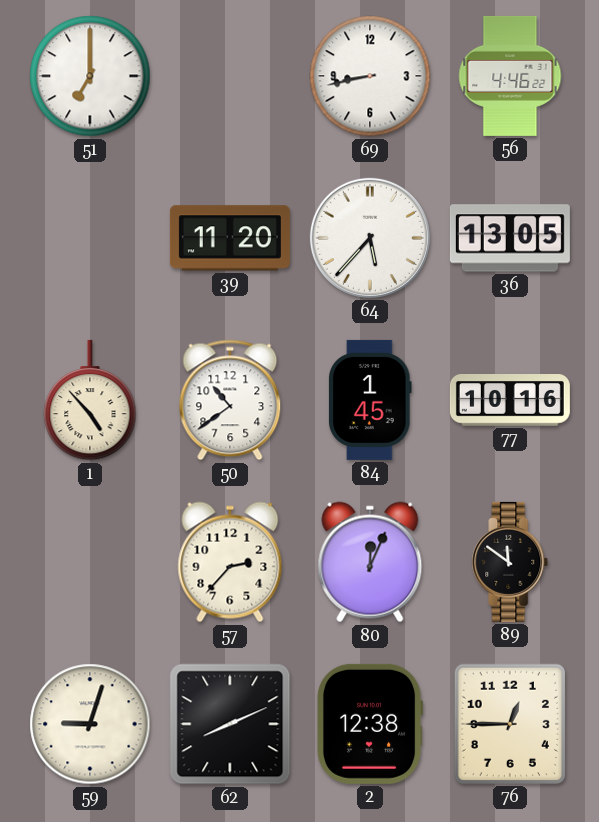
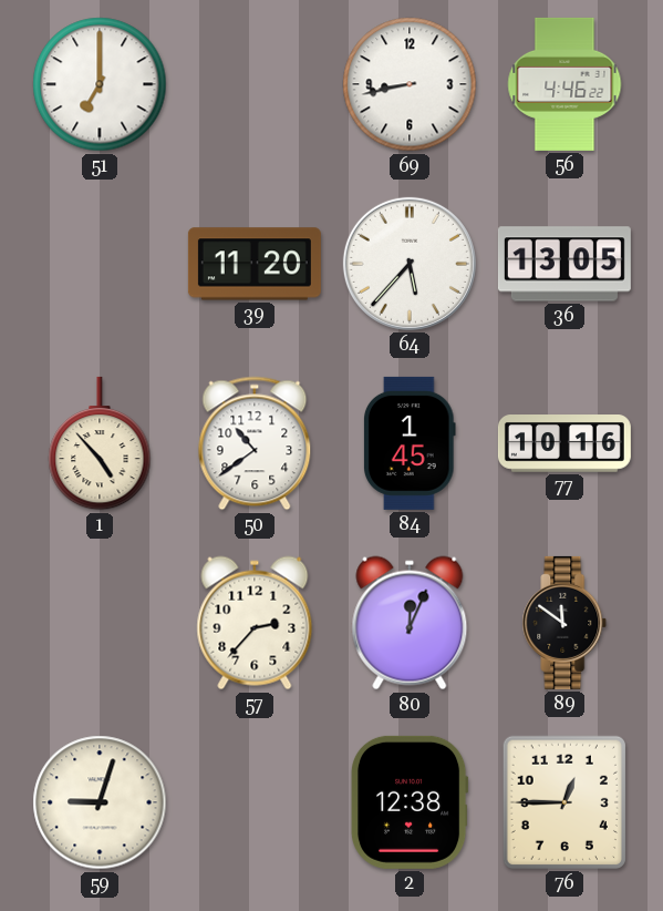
62: 8:11 -> none
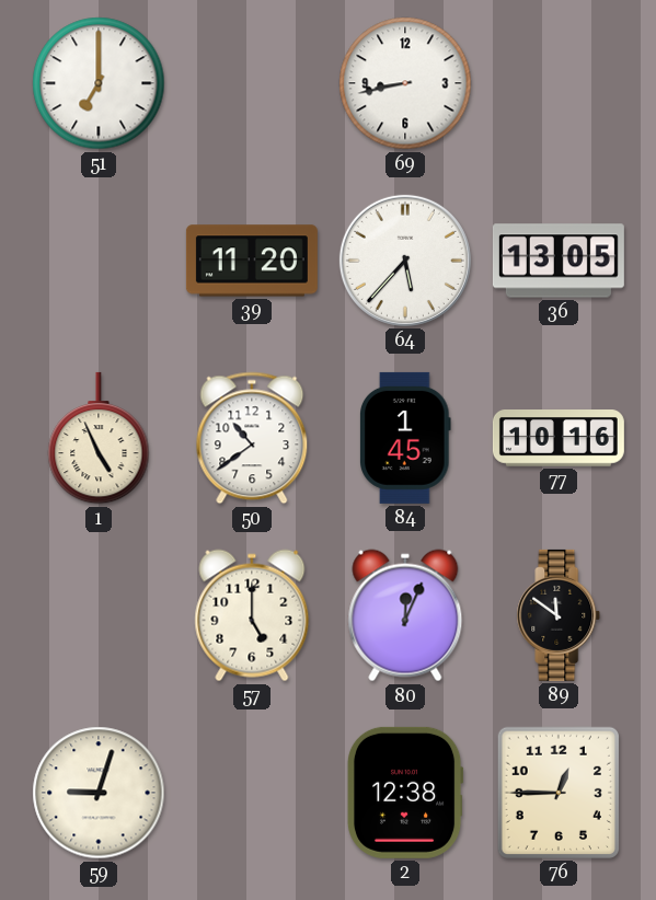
56: 4:46 -> none
1: 4:53 -> 4:56
57: 2:37 -> 5:00
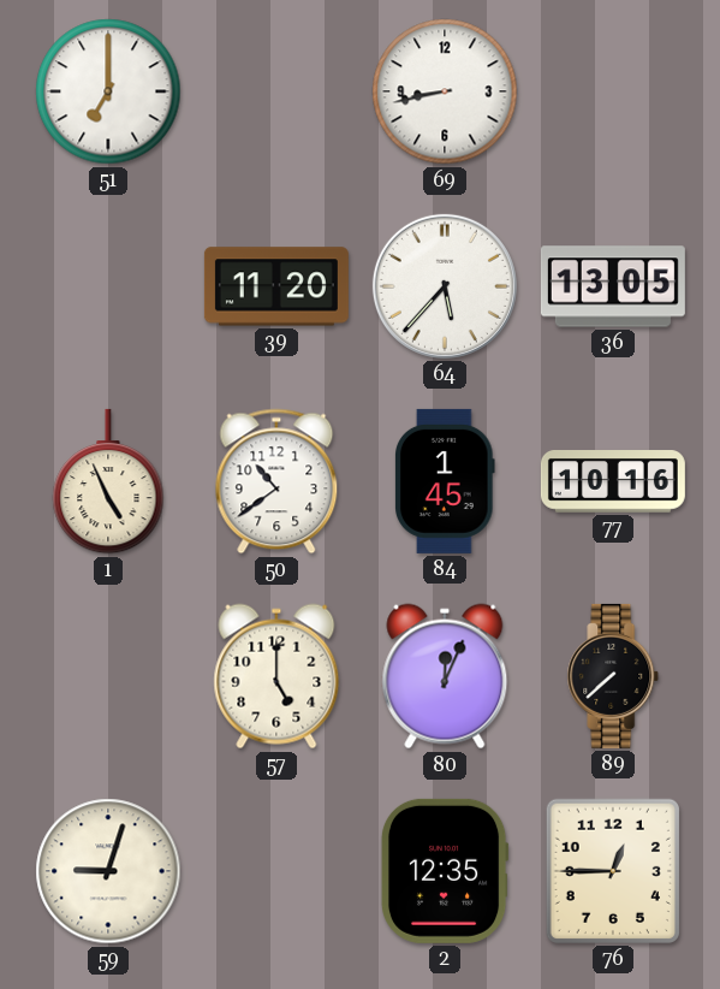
89: 11:51 -> 7:38
2: 12:38 -> 12:35
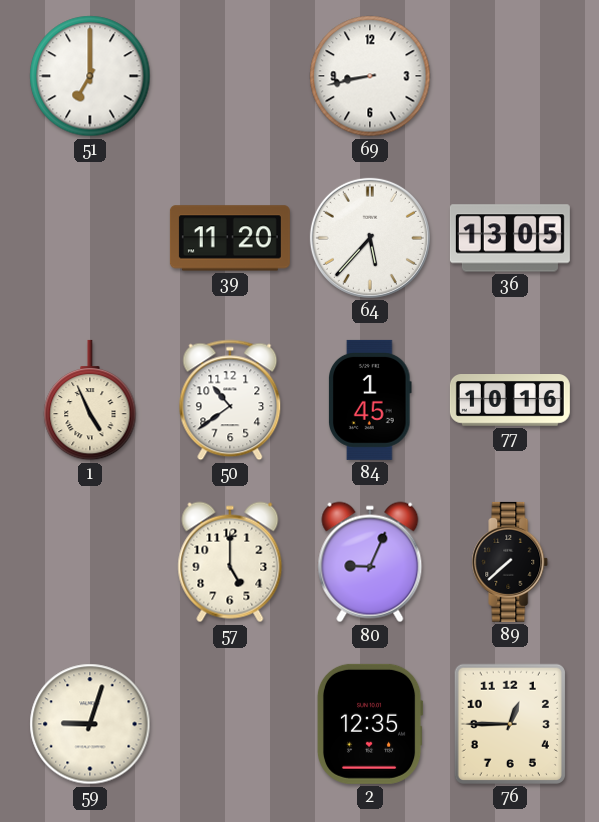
80: 12:04 -> 9:04
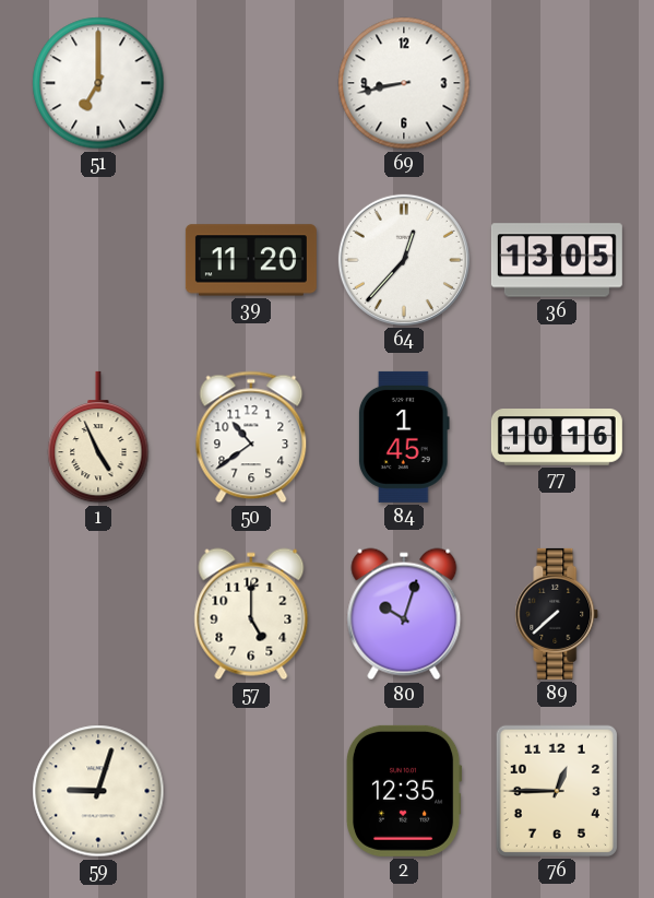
64: 5:37 -> 12:37
80: 9:04 -> 10:03
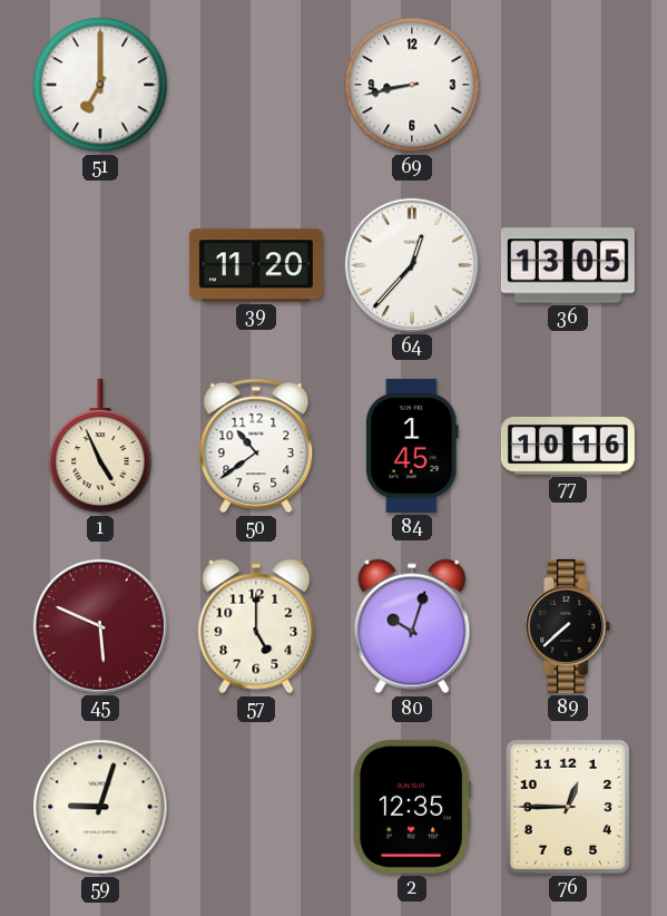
45: none -> 5:49
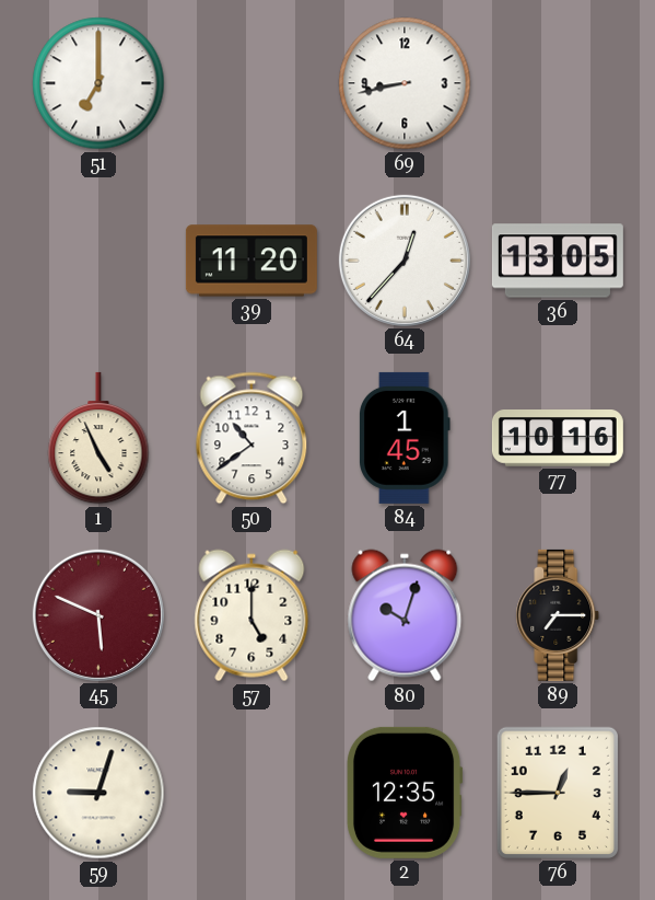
89: 7:38 -> 7:15
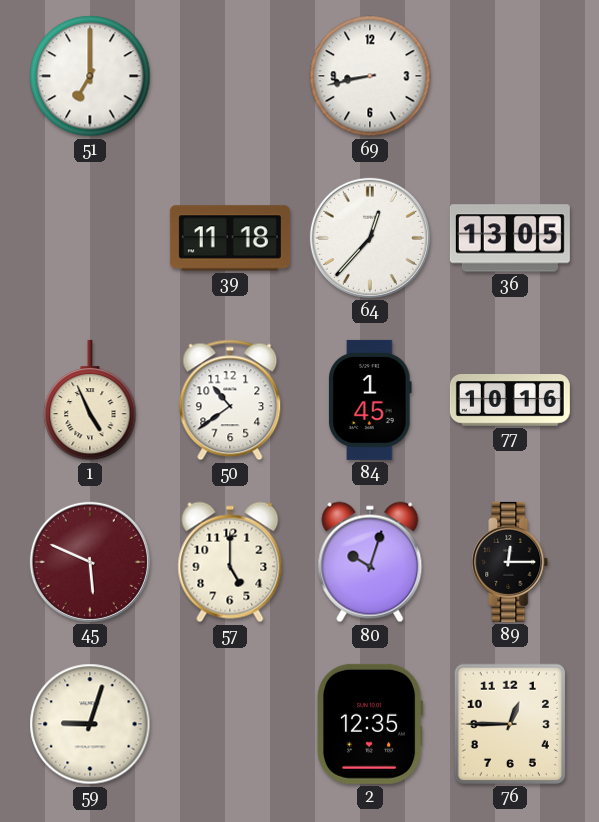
39: 11:20 -> 11:18
89: 7:15 -> 12:15
